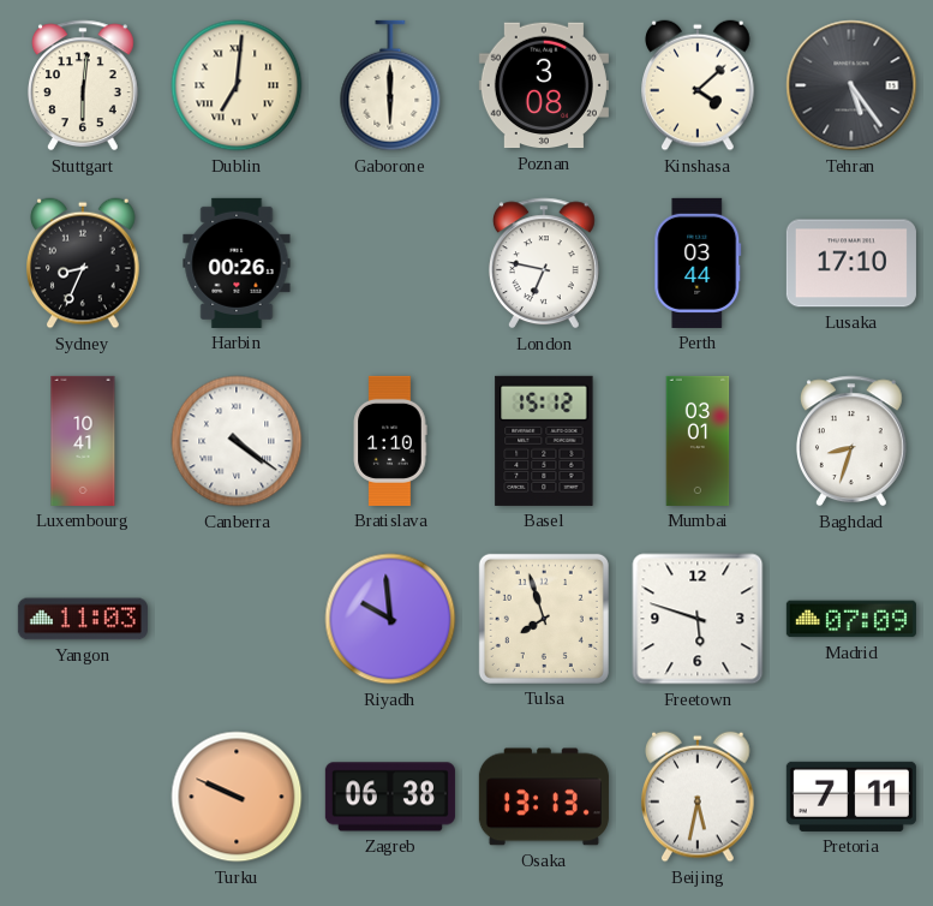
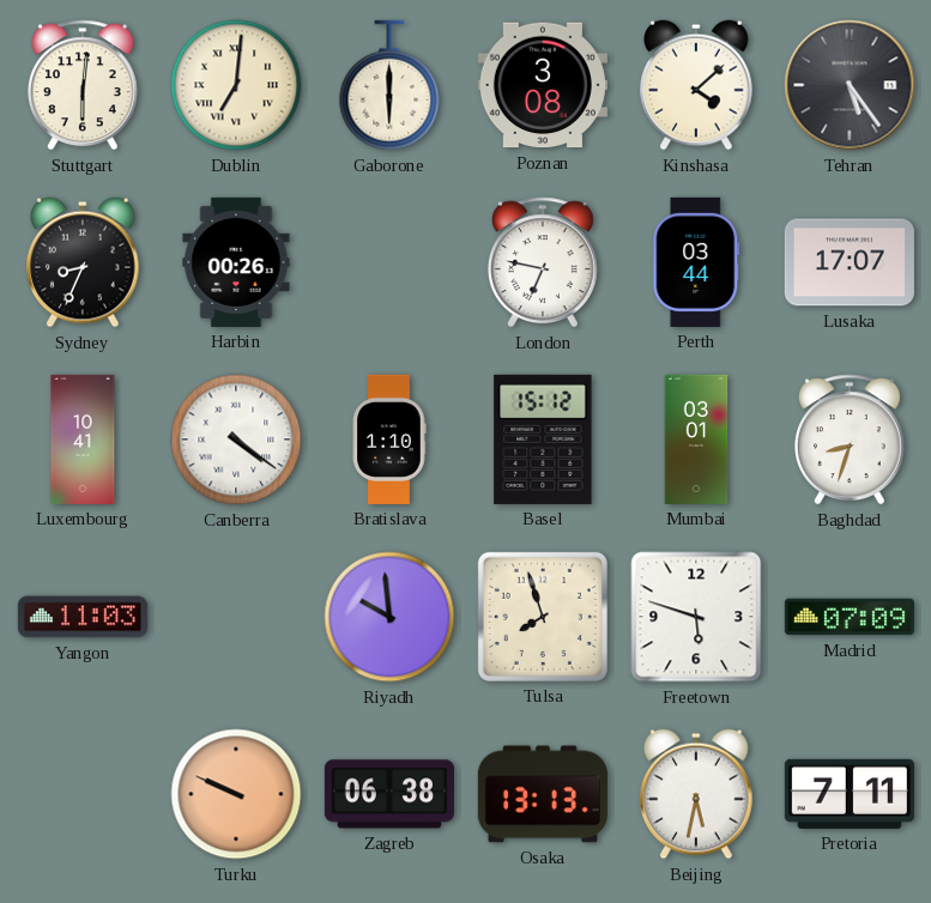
Lusaka: 17:10 -> 17:07
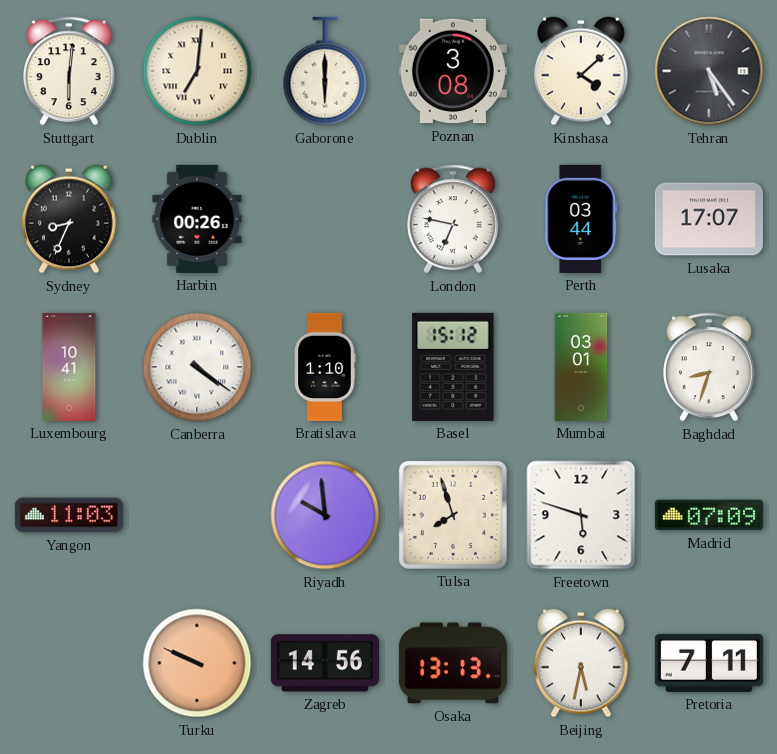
Zagreb: 06:38 -> 14:56
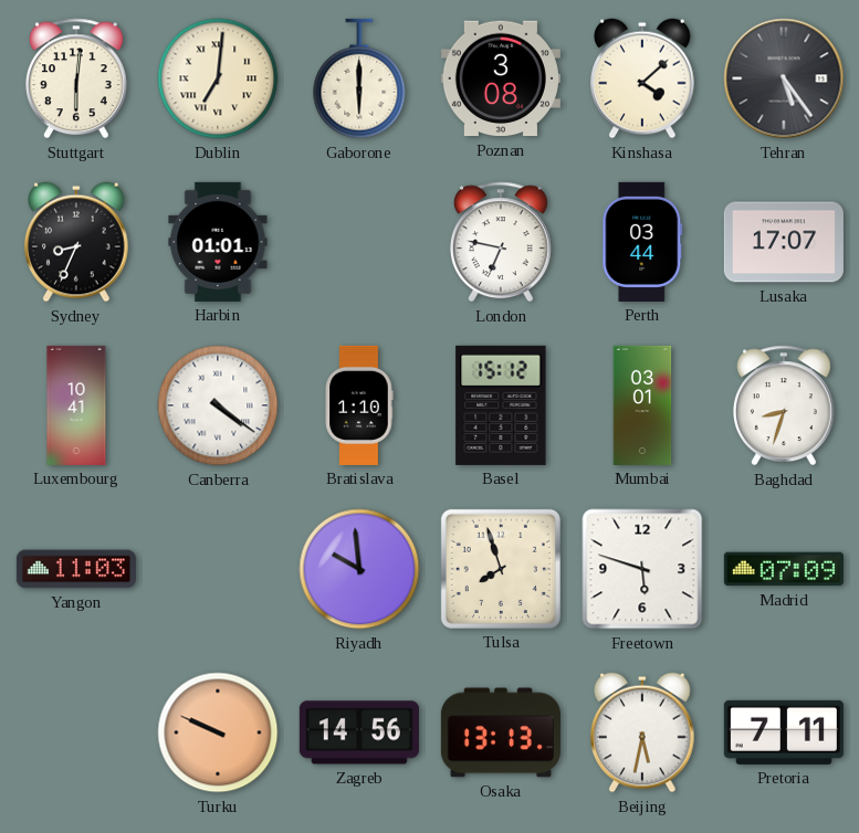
Harbin: 00:26 -> 01:01
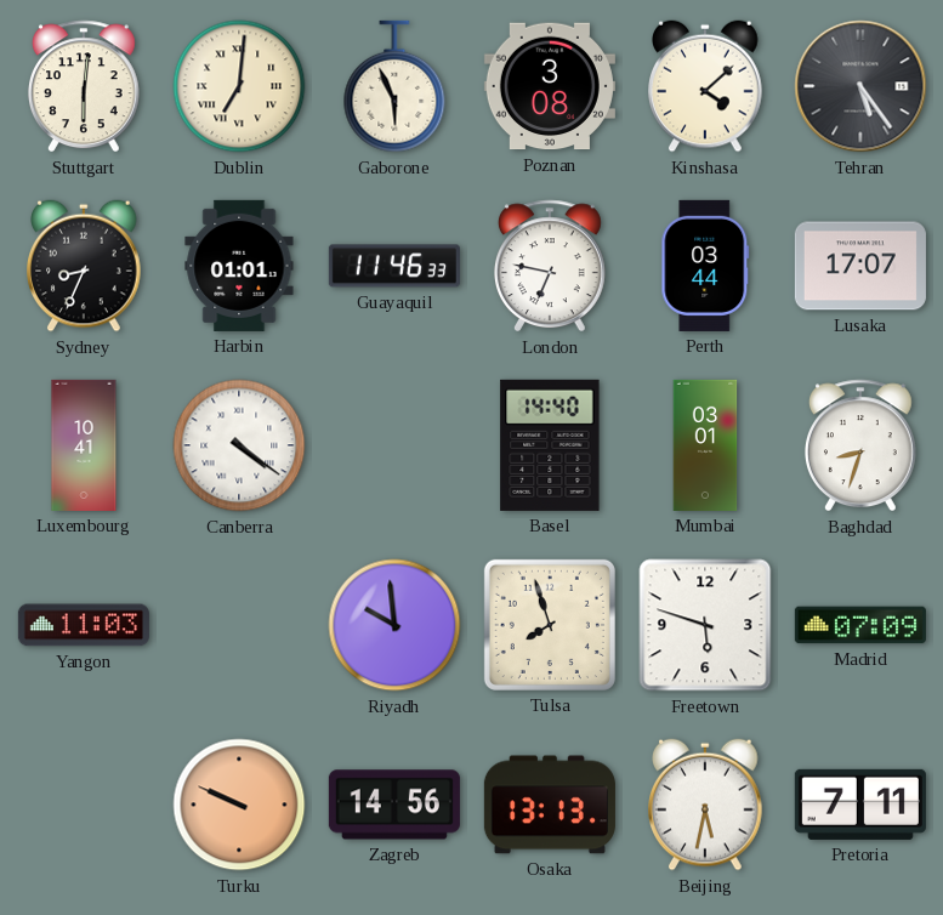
Gaborone: 6:00 -> 5:56
Guayaquil: none -> 11:46
Bratislava: 1:10 -> none
Basel: 15:12 -> 14:40
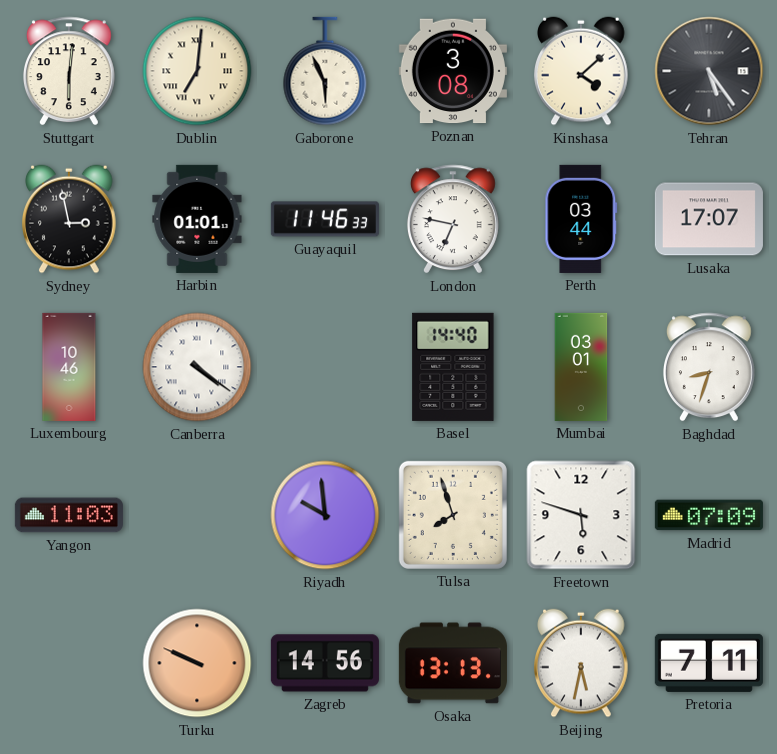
Sydney: 8:34 -> 2:58
Luxembourg: 10:41 -> 10:46
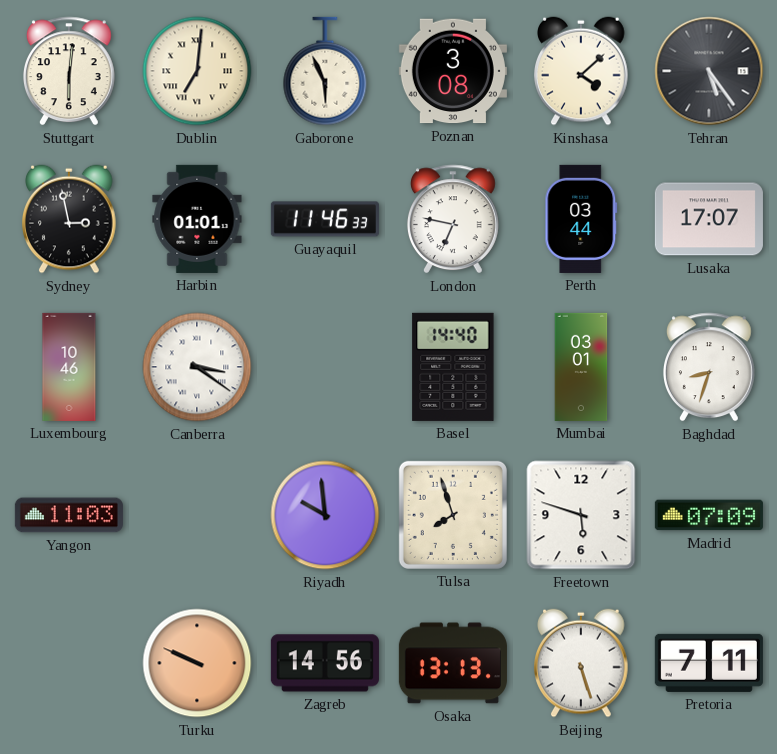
Canberra: 4:21 -> 3:21
Beijing: 5:32 -> 5:27
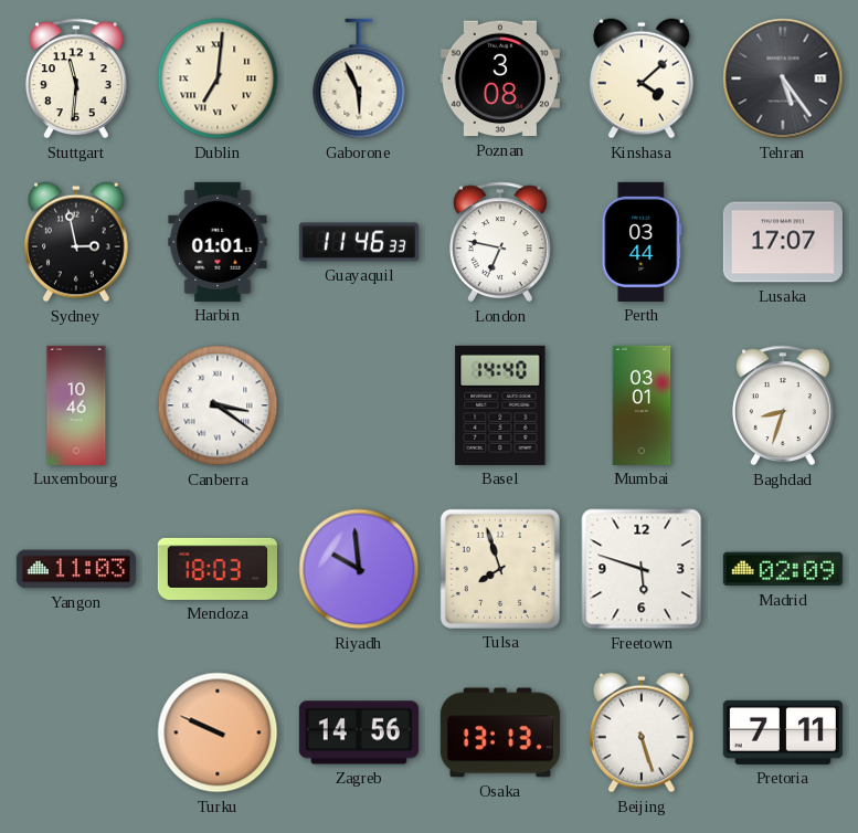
Stuttgart: 6:01 -> 11:31
Mendoza: none -> 18:03
Madrid: 07:09 -> 02:09
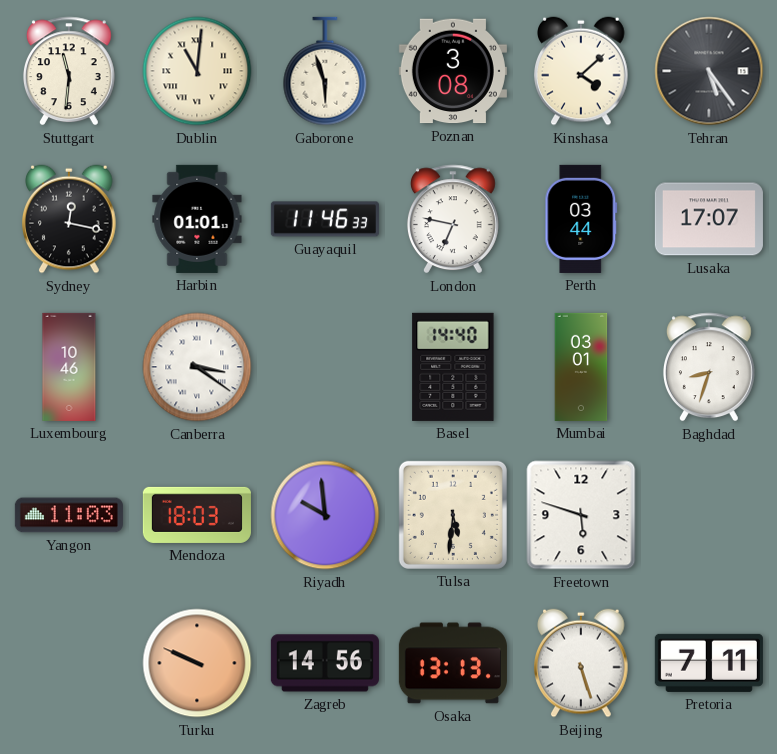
Dublin: 7:01 -> 11:01
Gaborone: 5:56 -> 5:57
Sydney: 2:58 -> 12:17
Tulsa: 7:57 -> 5:31
Madrid: 02:09 -> none
